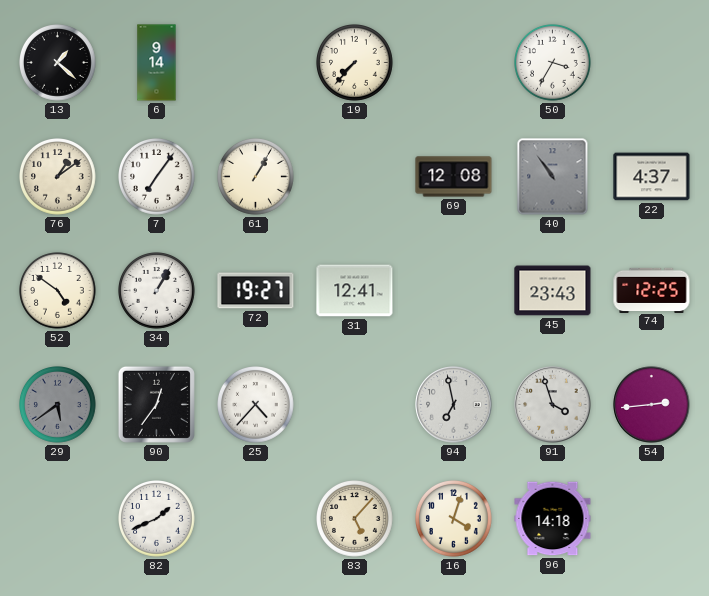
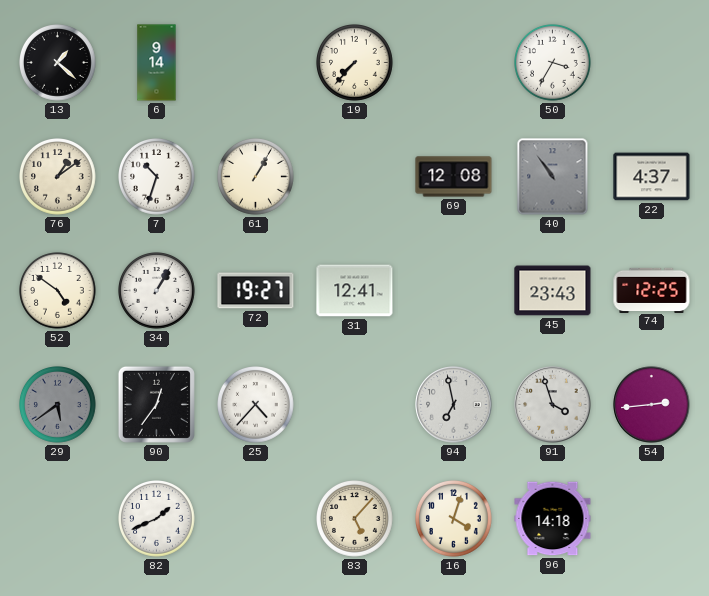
7: 7:06 -> 10:33
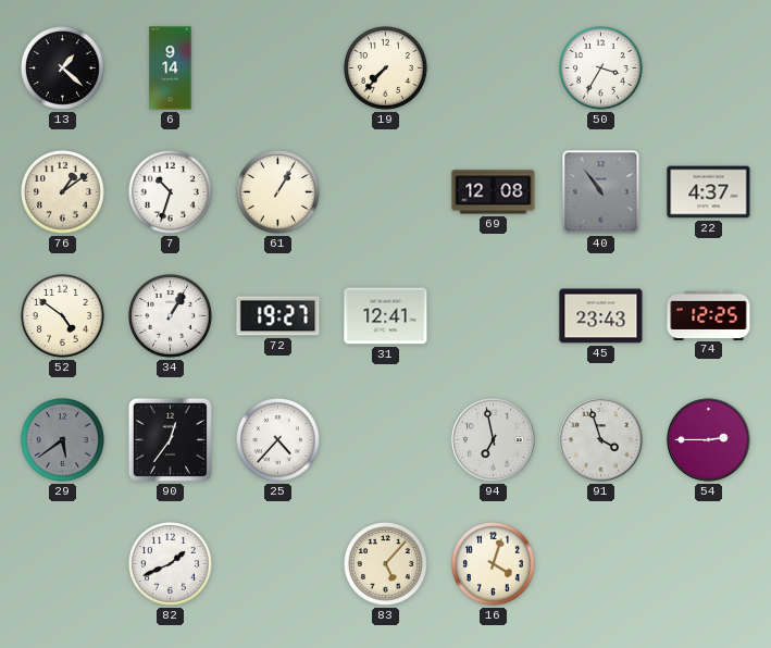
54: 2:44 -> 2:45
96: 14:18 -> none
